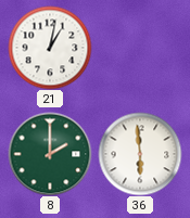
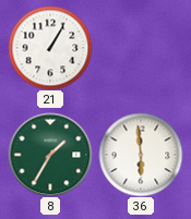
21: 1:02 -> 1:05
8: 2:00 -> 1:35
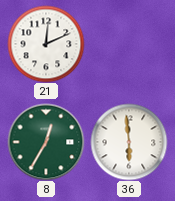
21: 1:05 -> 12:11
8: 1:35 -> 12:35
